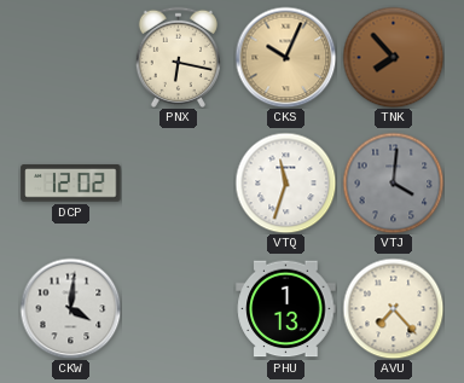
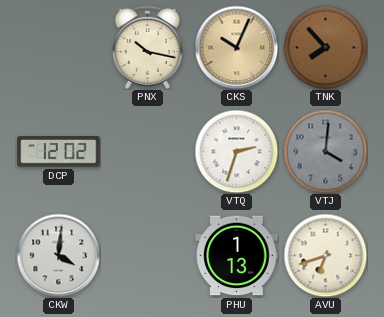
PNX: 6:17 -> 10:17
VTQ: 11:33 -> 2:33
AVU: 7:23 -> 6:42
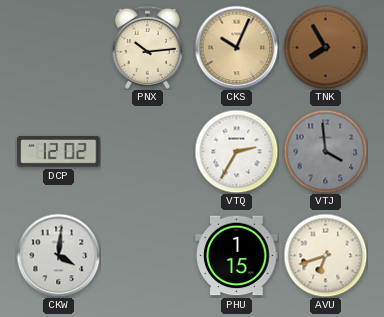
PNX: 10:17 -> 10:14
TNK: 7:53 -> 7:55
VTQ: 2:33 -> 2:35
VTJ: 4:01 -> 3:59
PHU: 1:13 -> 1:15
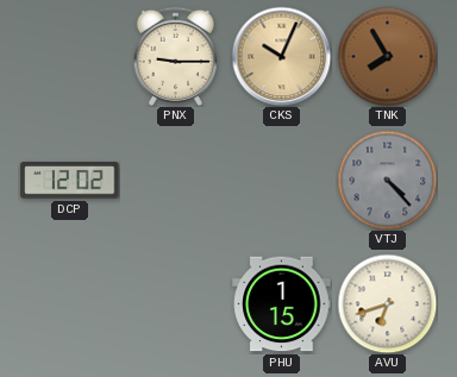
PNX: 10:14 -> 9:15
VTQ: 2:35 -> none
VTJ: 3:59 -> 4:23
CKW: 4:01 -> none
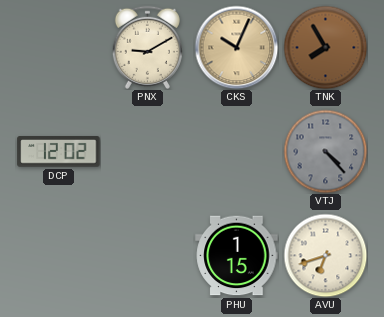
PNX: 9:15 -> 9:10
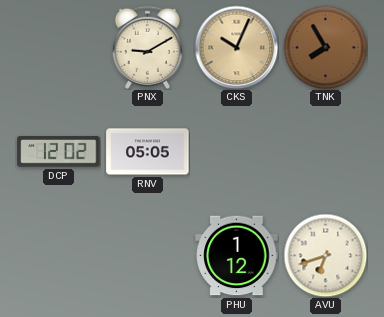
RNV: none -> 05:05
VTJ: 4:23 -> none
PHU: 1:15 -> 1:12
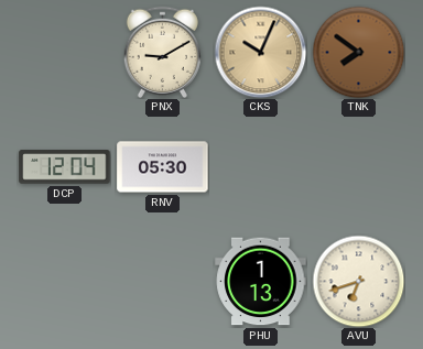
TNK: 7:55 -> 7:51
DCP: 12:02 -> 12:04
RNV: 05:05 -> 05:30
PHU: 1:12 -> 1:13
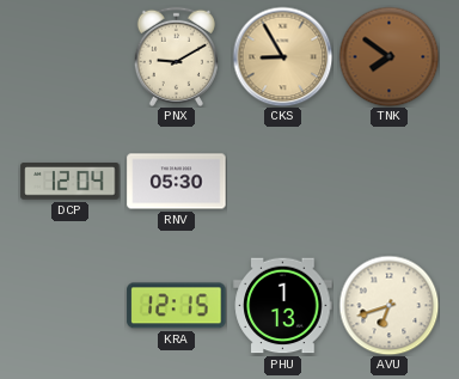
CKS: 10:04 -> 8:55
KRA: none -> 12:15
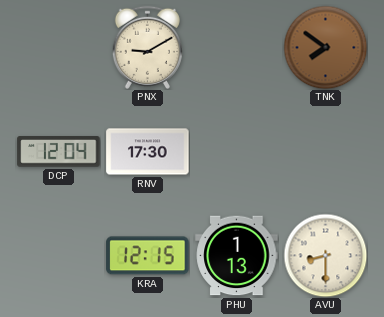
CKS: 8:55 -> none
RNV: 05:30 -> 17:30
AVU: 6:42 -> 8:30
